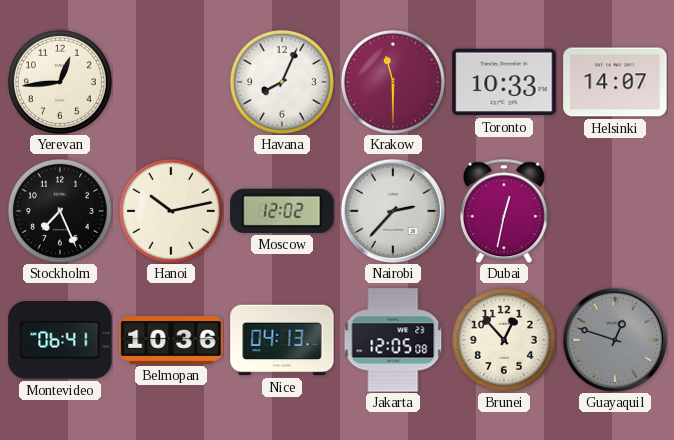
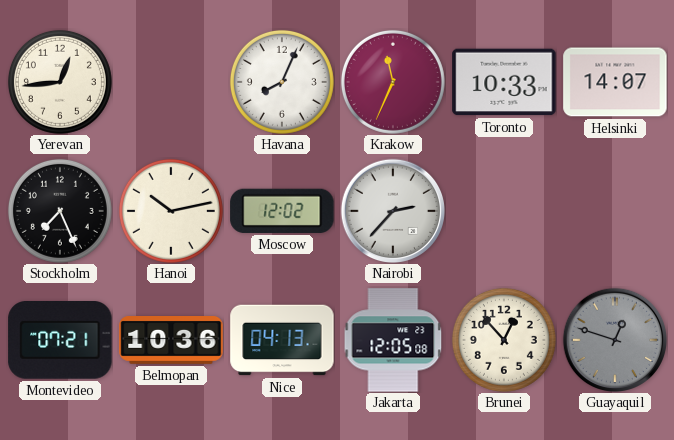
Krakow: 11:30 -> 11:34
Dubai: 12:32 -> none
Montevideo: 06:41 -> 07:21
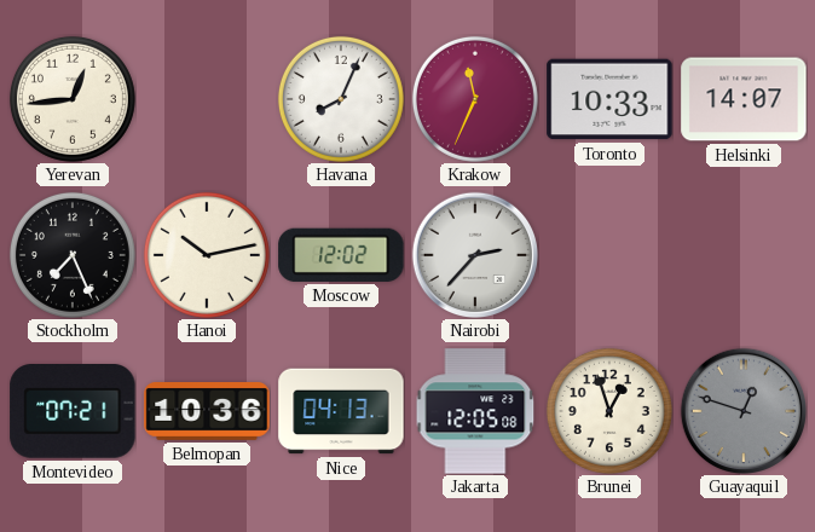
Brunei: 12:53 -> 12:57
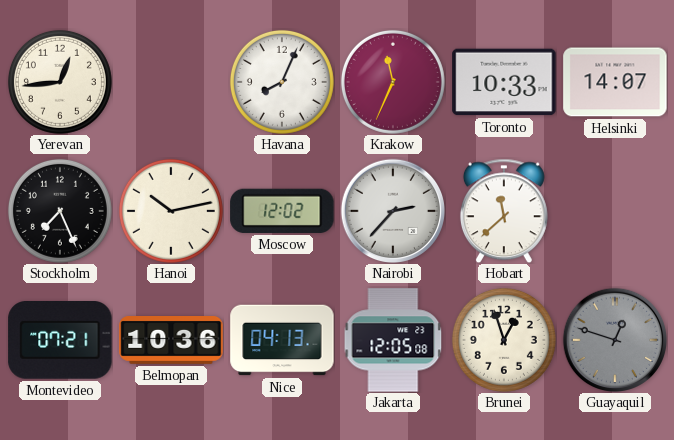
Hobart: none -> 11:38
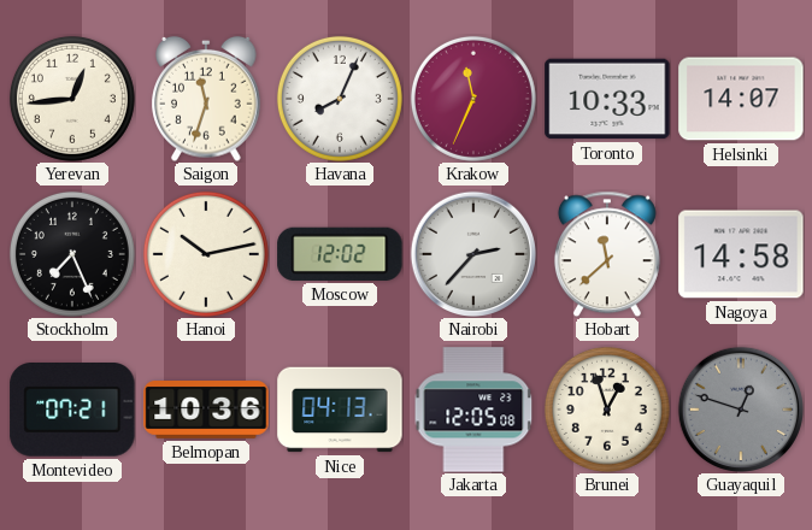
Saigon: none -> 11:33
Nagoya: none -> 14:58
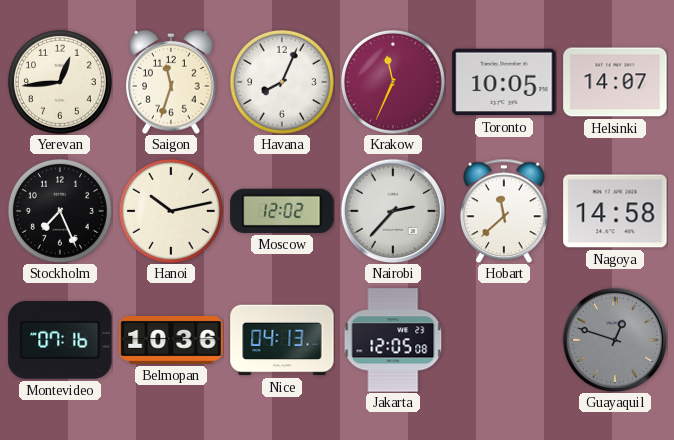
Toronto: 10:33 -> 10:05
Montevideo: 07:21 -> 07:16
Brunei: 12:57 -> none
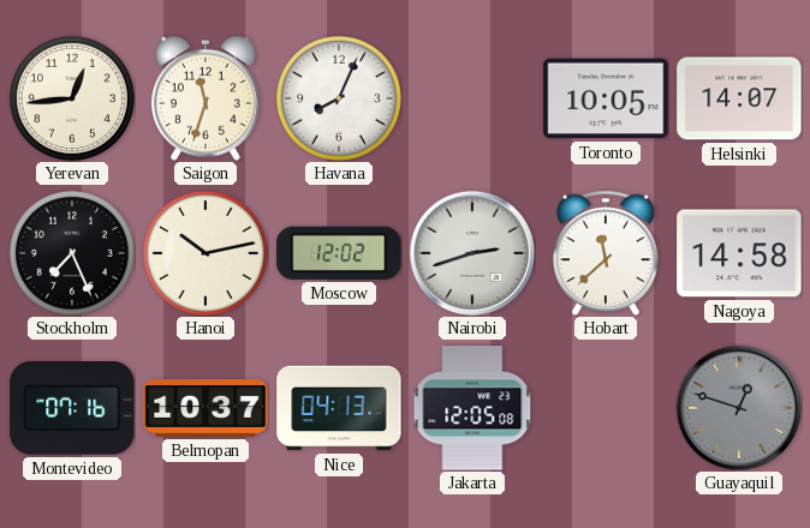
Krakow: 11:34 -> none
Nairobi: 2:37 -> 2:42
Belmopan: 10:36 -> 10:37
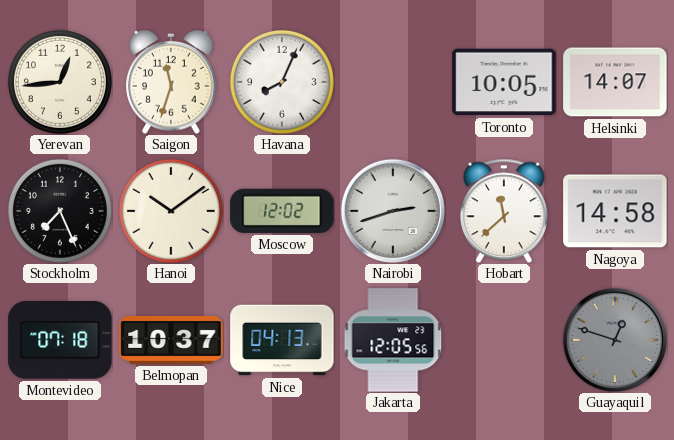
Hanoi: 10:13 -> 10:09
Montevideo: 07:16 -> 07:18
Jakarta: 12:05:08 -> 12:05:56
